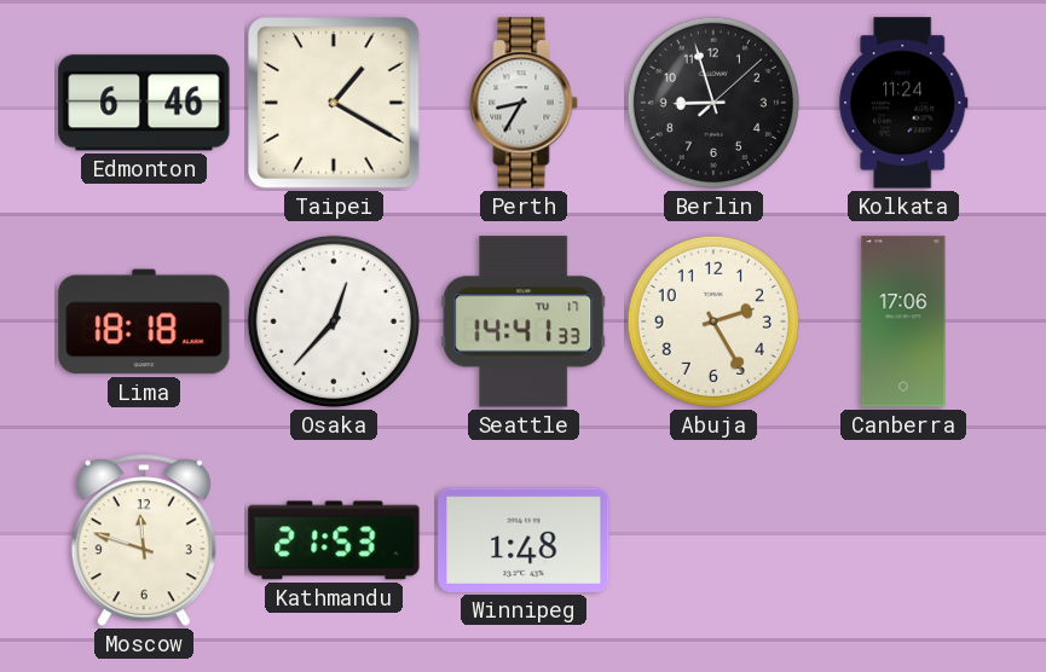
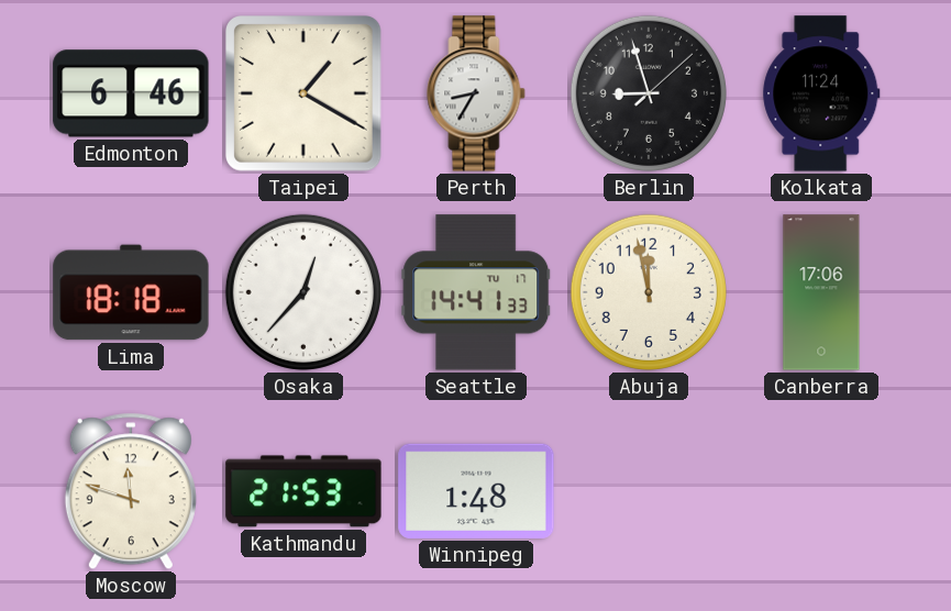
Abuja: 2:25 -> 11:58
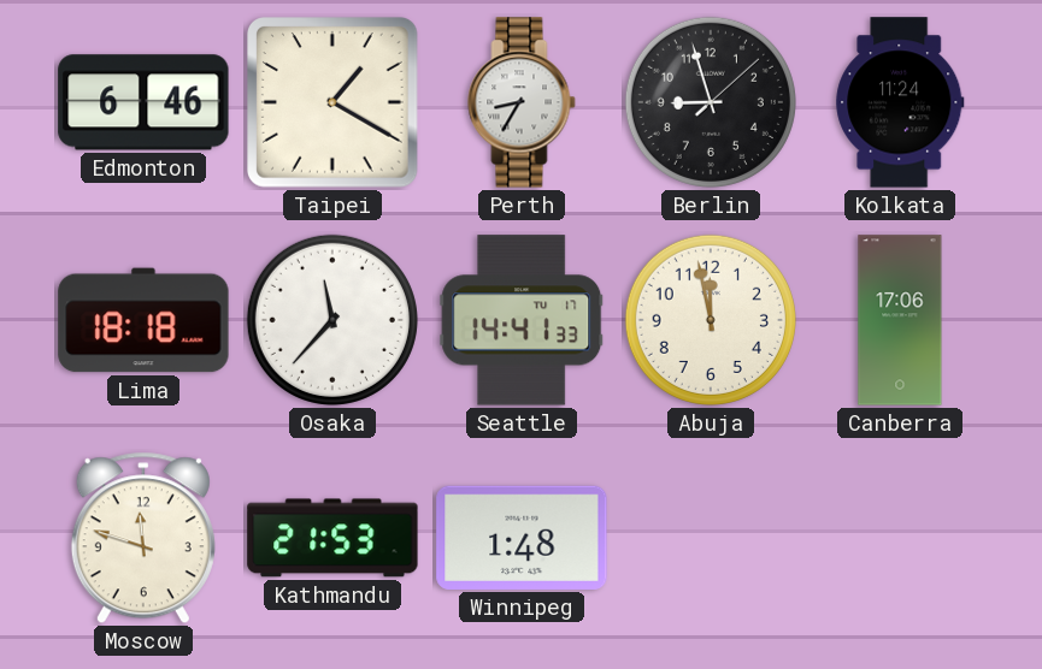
Osaka: 12:37 -> 11:37
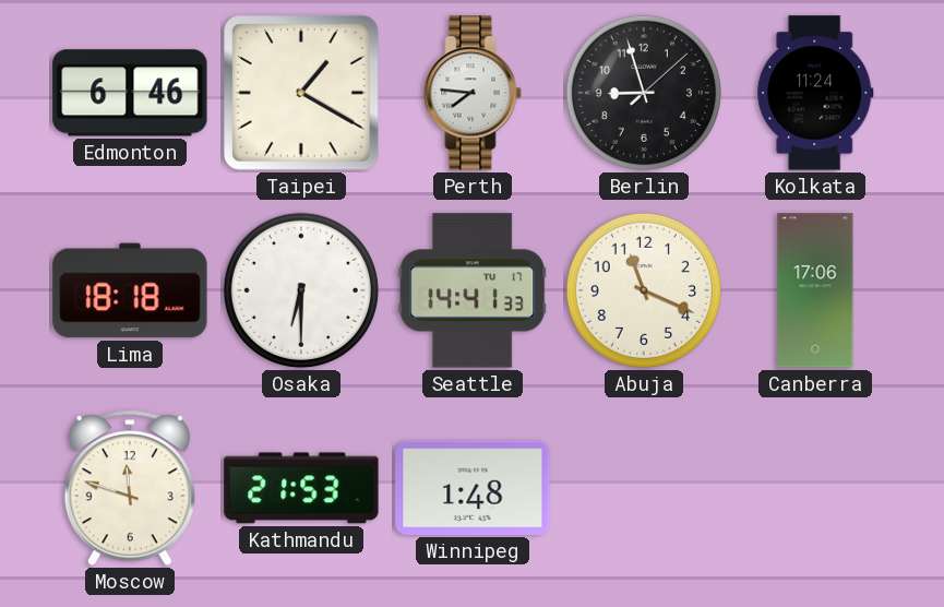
Perth: 8:35 -> 7:46
Osaka: 11:37 -> 6:30
Abuja: 11:58 -> 11:19
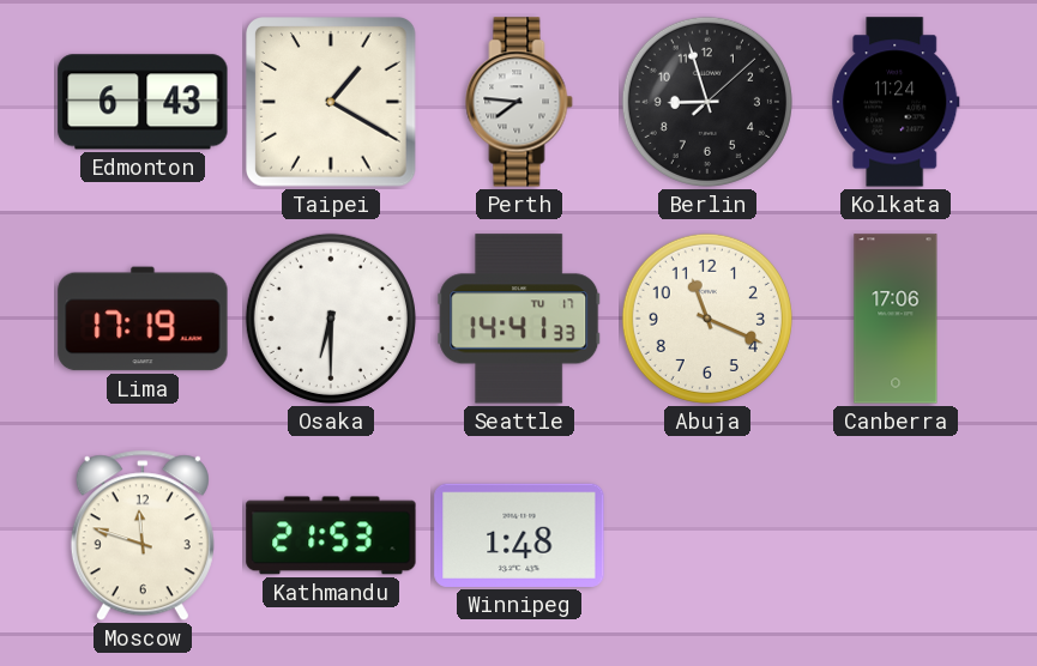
Edmonton: 6:46 -> 6:43
Lima: 18:18 -> 17:19
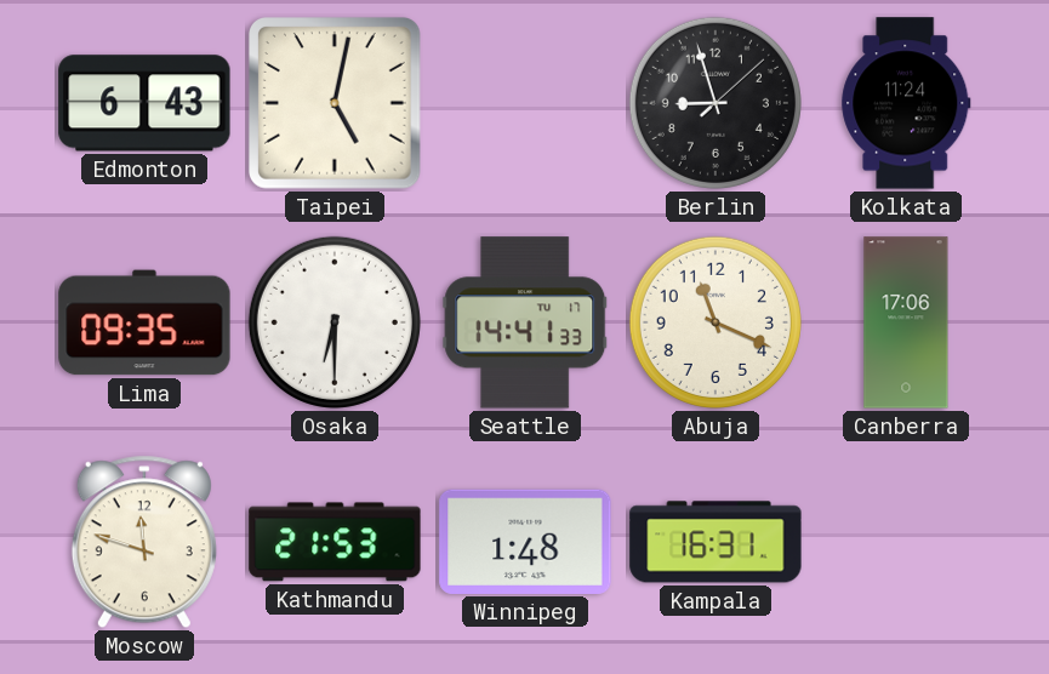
Taipei: 1:20 -> 5:02
Perth: 7:46 -> none
Lima: 17:19 -> 09:35
Kampala: none -> 16:31
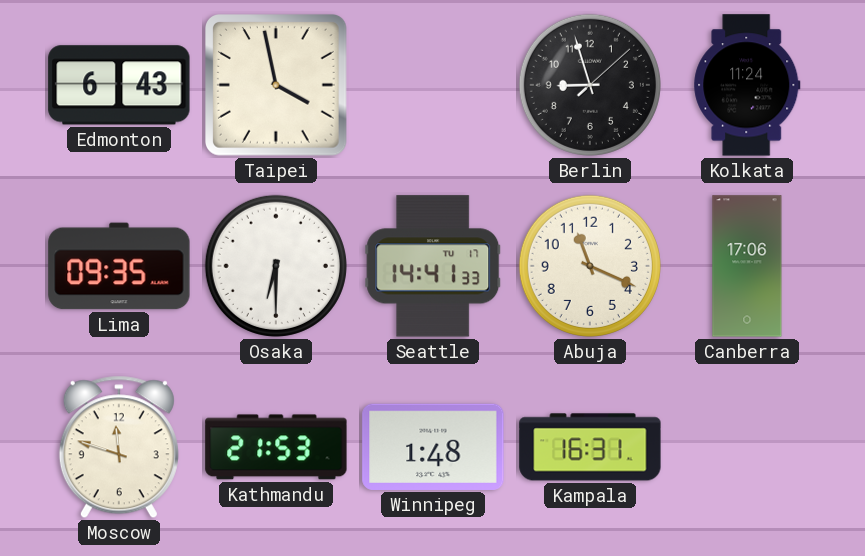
Taipei: 5:02 -> 3:58
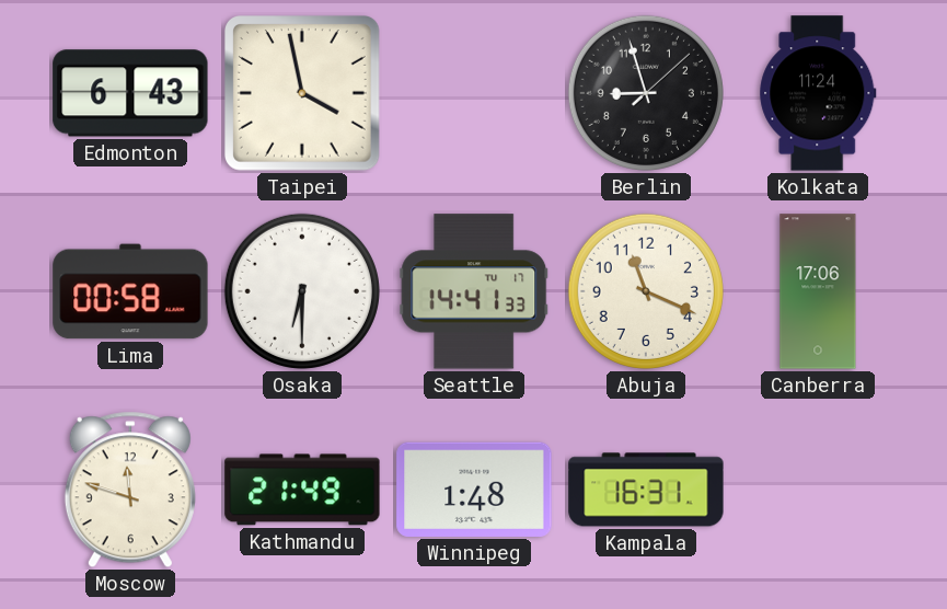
Lima: 09:35 -> 00:58
Kathmandu: 21:53 -> 21:49
